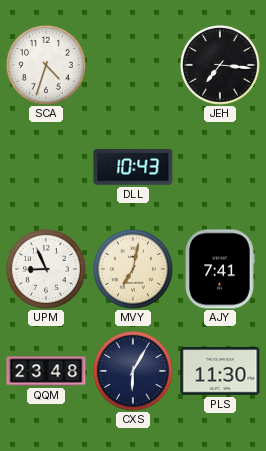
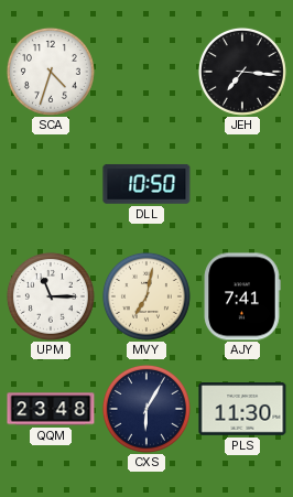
DLL: 10:43 -> 10:50
UPM: 8:56 -> 11:15
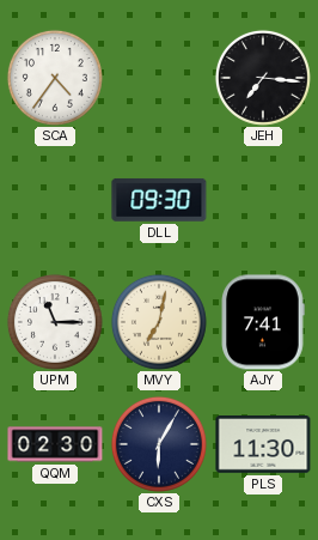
SCA: 4:33 -> 4:36
DLL: 10:50 -> 09:30
QQM: 23:48 -> 02:30
